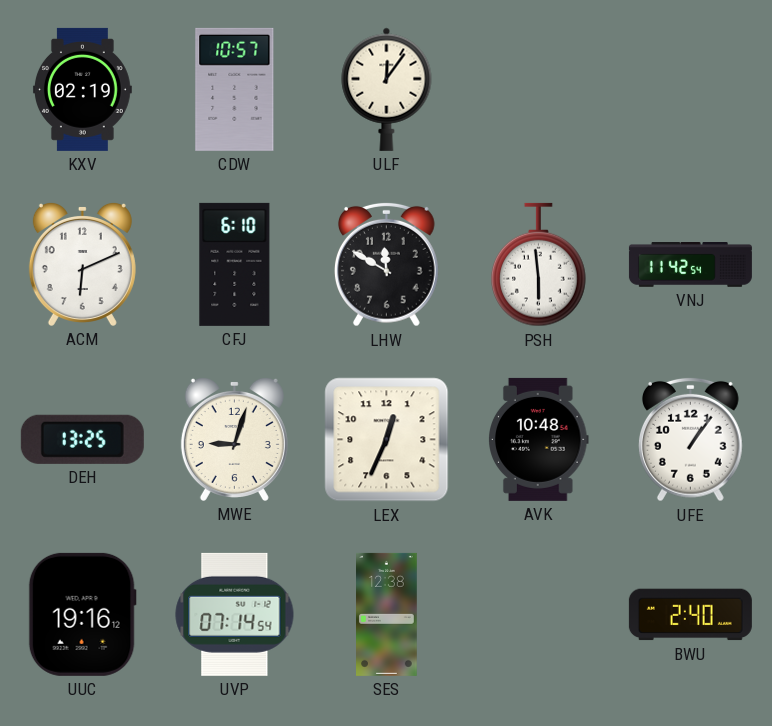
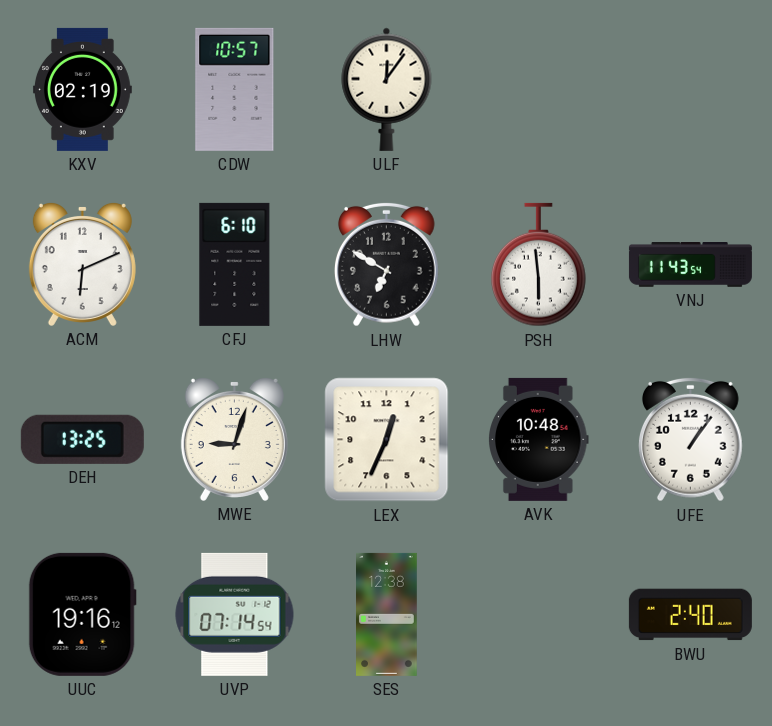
LHW: 11:50 -> 6:50
VNJ: 11:42 -> 11:43
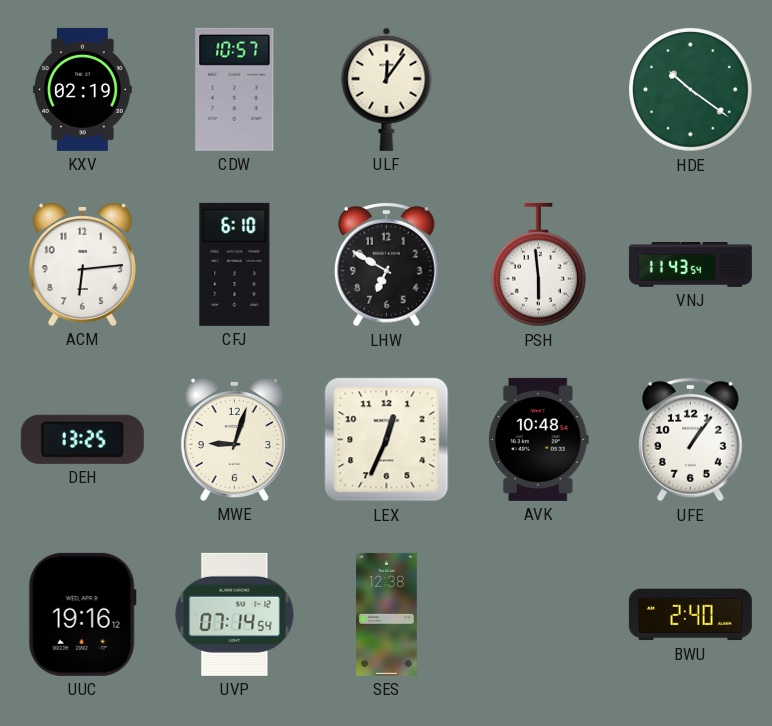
HDE: none -> 10:21
ACM: 6:11 -> 6:14
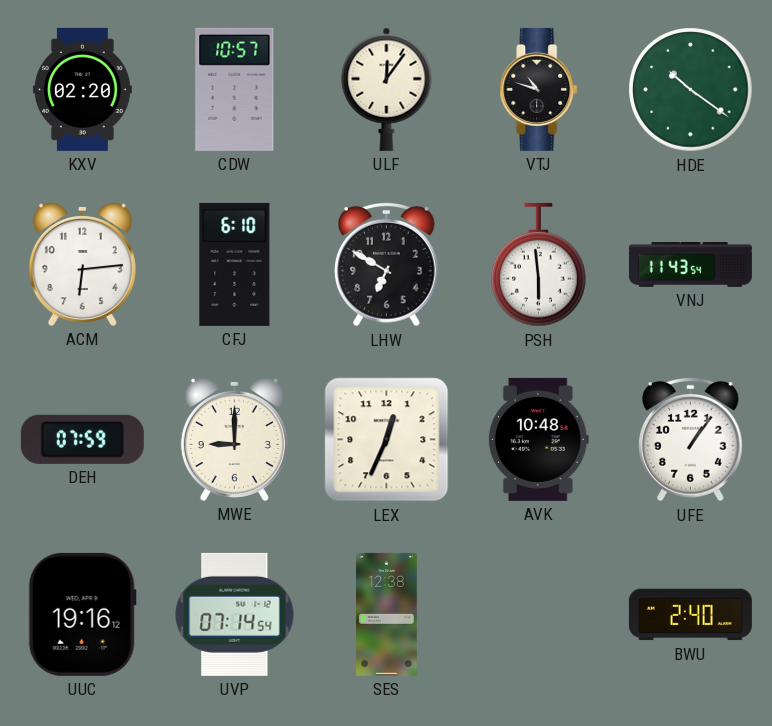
KXV: 02:19 -> 02:20
VTJ: none -> 10:48
DEH: 13:25 -> 07:59
MWE: 9:03 -> 9:00
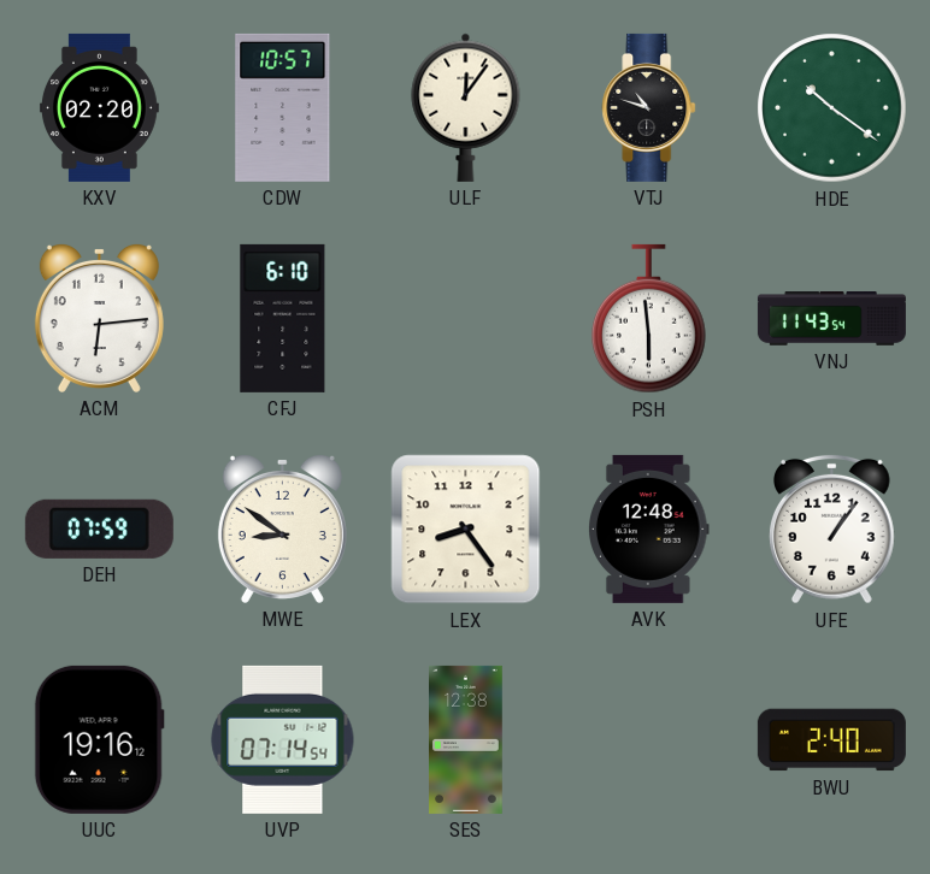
LHW: 6:50 -> none
MWE: 9:00 -> 8:51
LEX: 12:34 -> 8:24
AVK: 10:48 -> 12:48
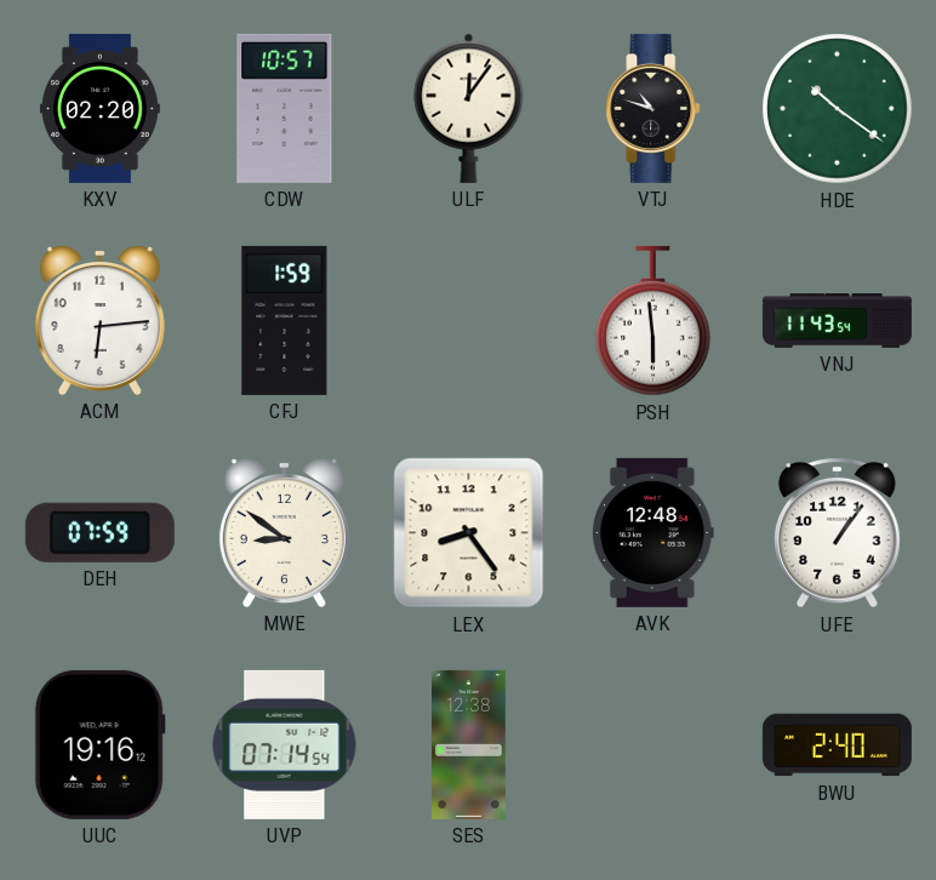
CFJ: 6:10 -> 1:59
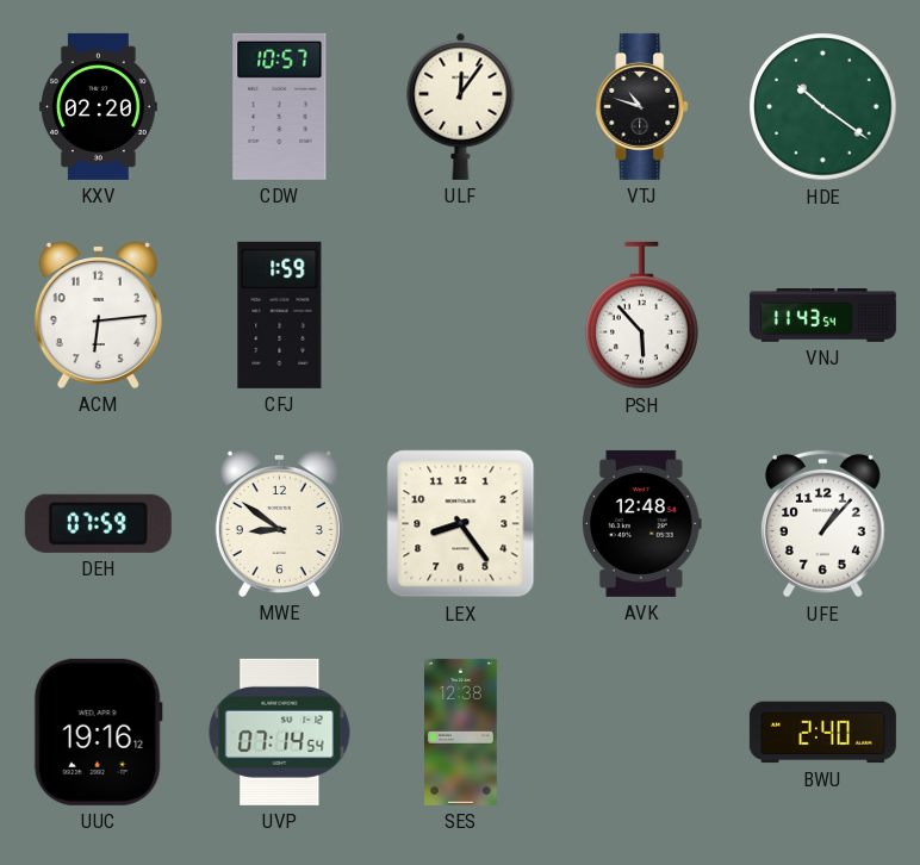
PSH: 5:59 -> 5:53
UFE: 1:06 -> 1:07
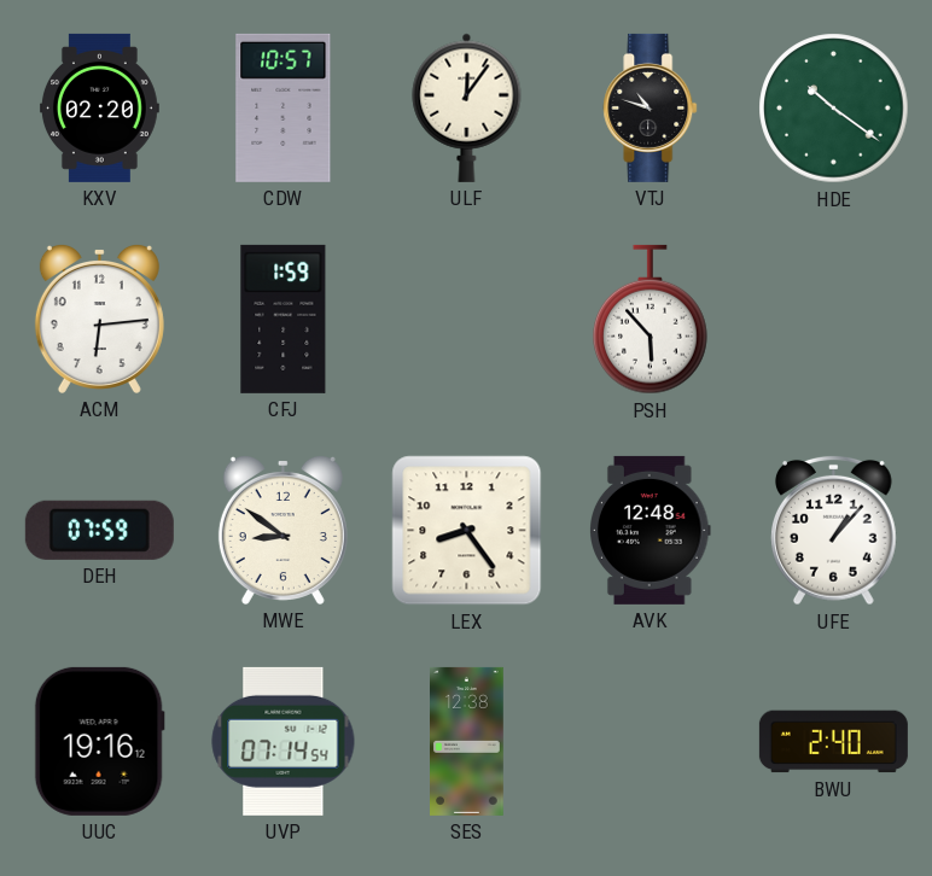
VNJ: 11:43 -> none
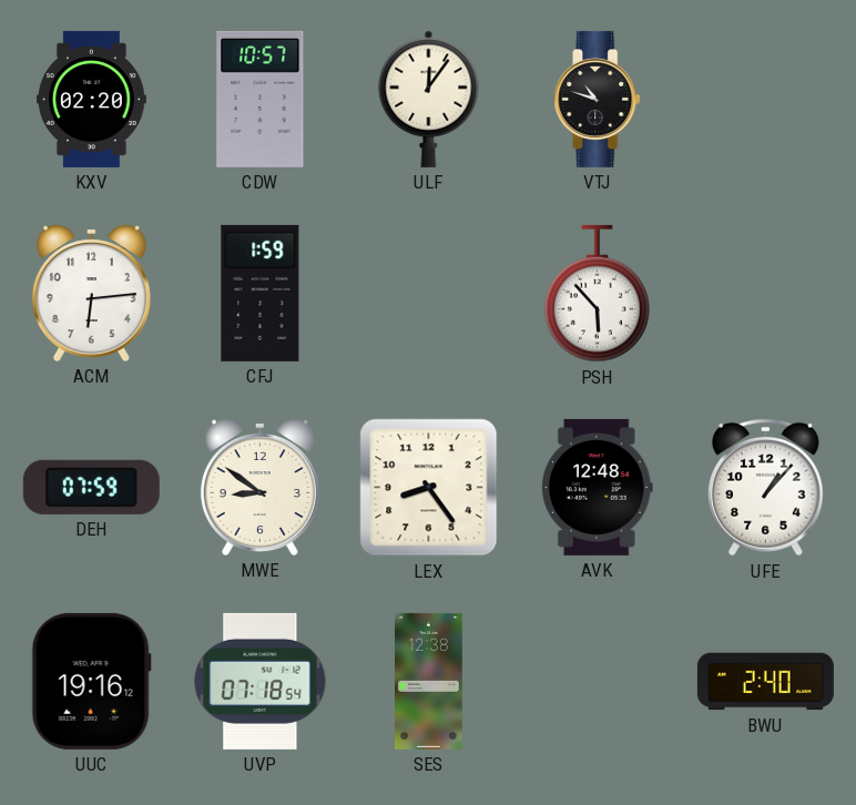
HDE: 10:21 -> none
UVP: 07:14 -> 07:18
